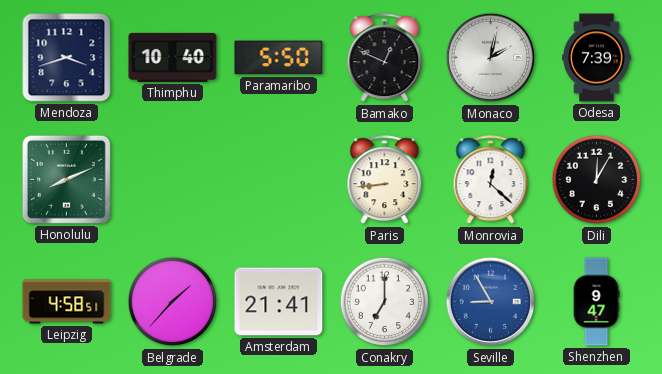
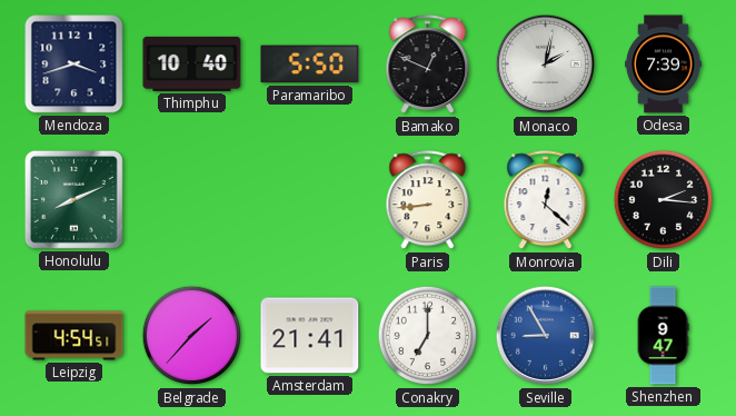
Dili: 12:05 -> 2:16
Leipzig: 4:58 -> 4:54
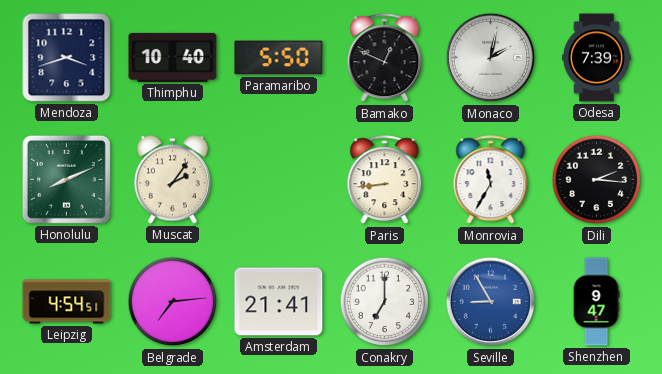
Muscat: none -> 2:06
Monrovia: 12:22 -> 11:35
Belgrade: 1:37 -> 7:14
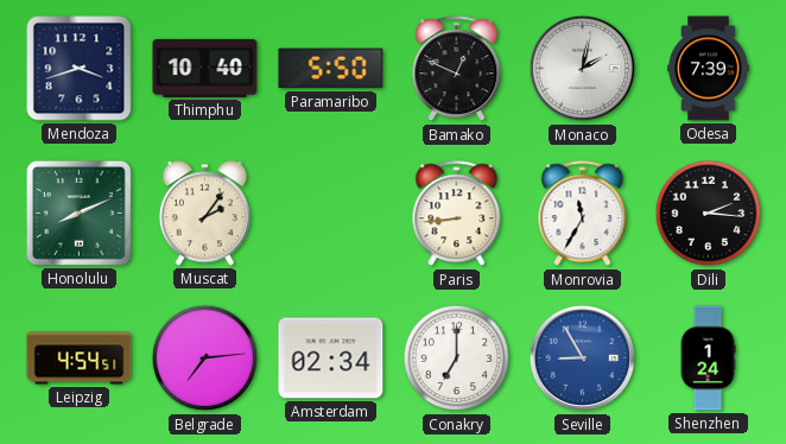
Amsterdam: 21:41 -> 02:34
Shenzhen: 9:47 -> 1:24
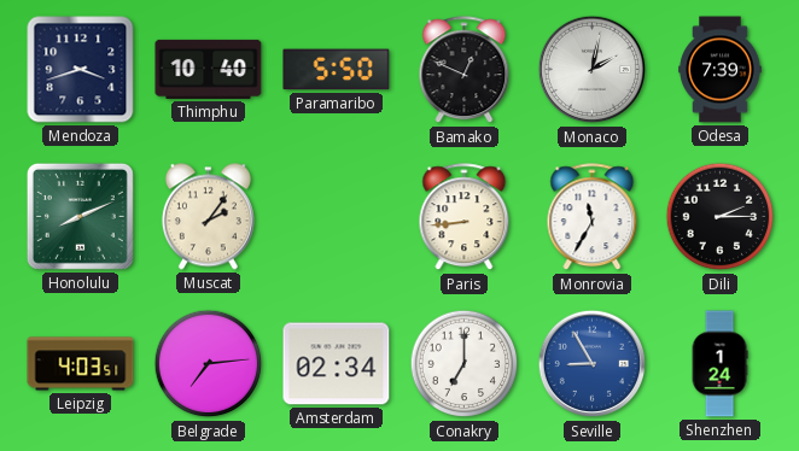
Dili: 2:16 -> 2:15
Leipzig: 4:54 -> 4:03
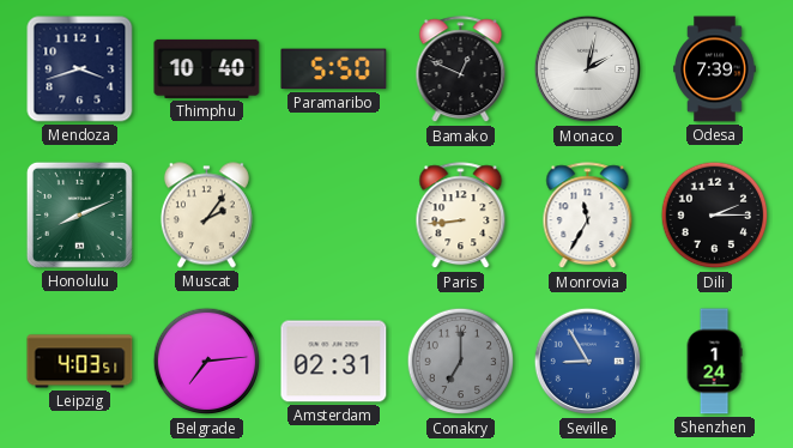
Amsterdam: 02:34 -> 02:31
Conakry dial: white -> grey
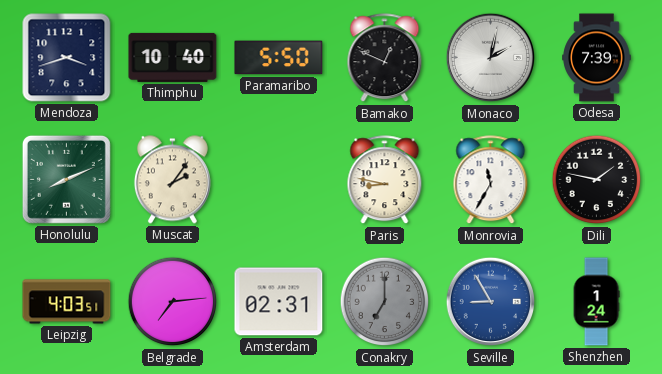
Paris: 8:44 -> 8:47
Dili: 2:15 -> 1:47
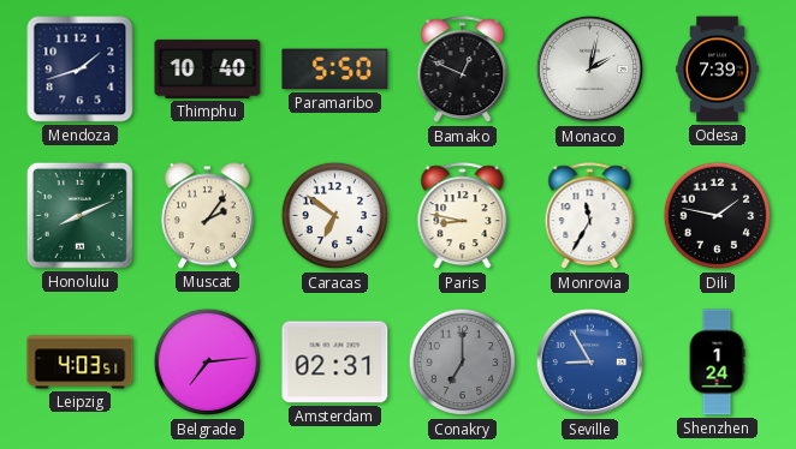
Mendoza: 3:42 -> 1:42
Caracas: none -> 6:51
